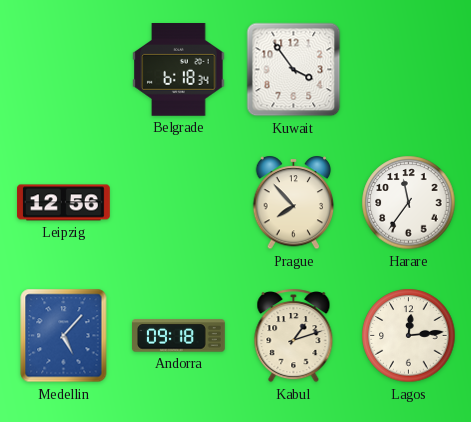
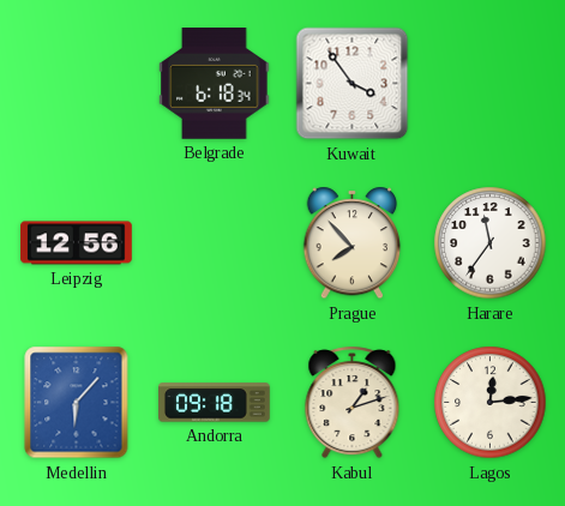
Medellin: 5:07 -> 6:07
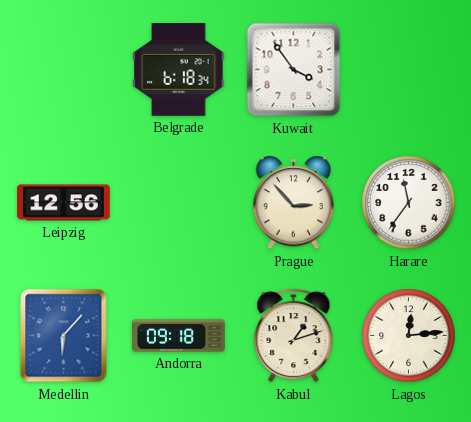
Prague: 7:53 -> 2:53
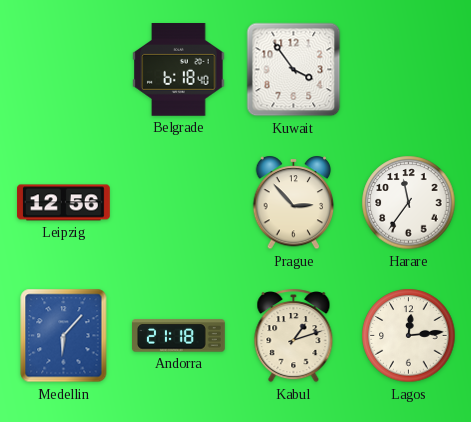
Belgrade: 6:18:34 -> 6:18:40
Andorra: 09:18 -> 21:18
